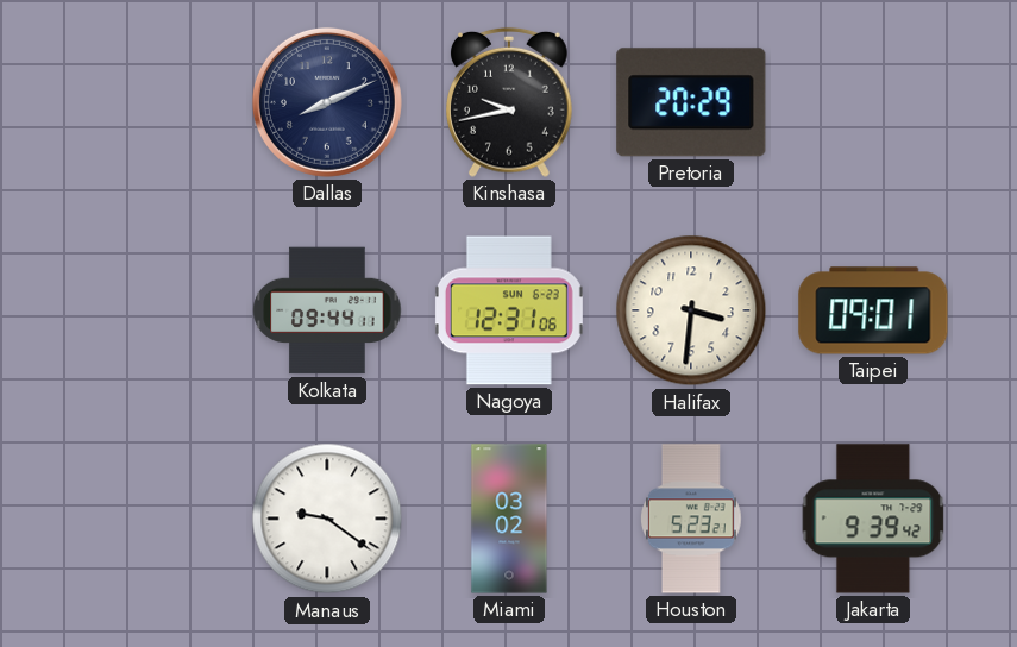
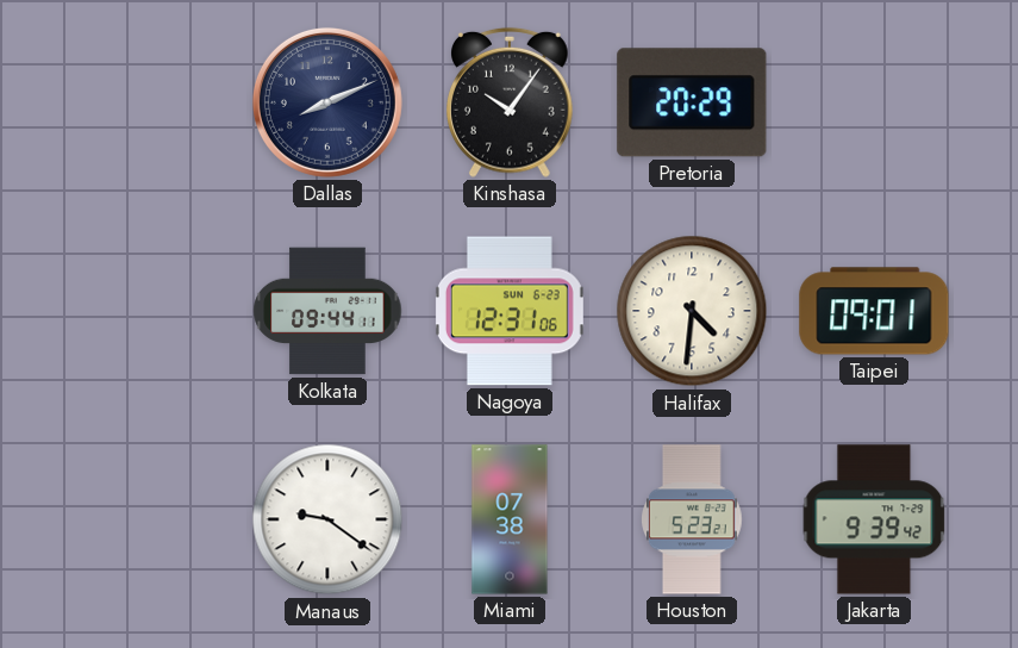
Kinshasa: 9:43 -> 10:06
Halifax: 3:31 -> 4:31
Miami: 03:02 -> 07:38
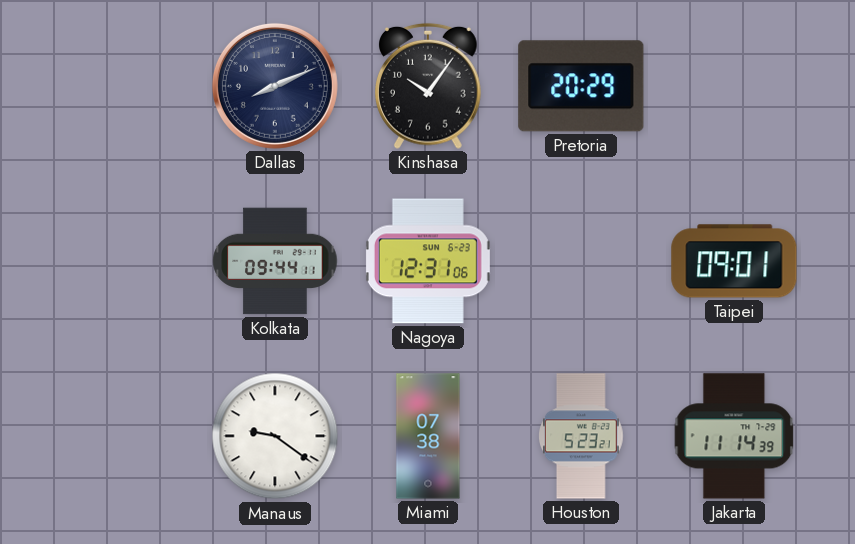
Halifax: 4:31 -> none
Jakarta: 9:39 -> 11:14
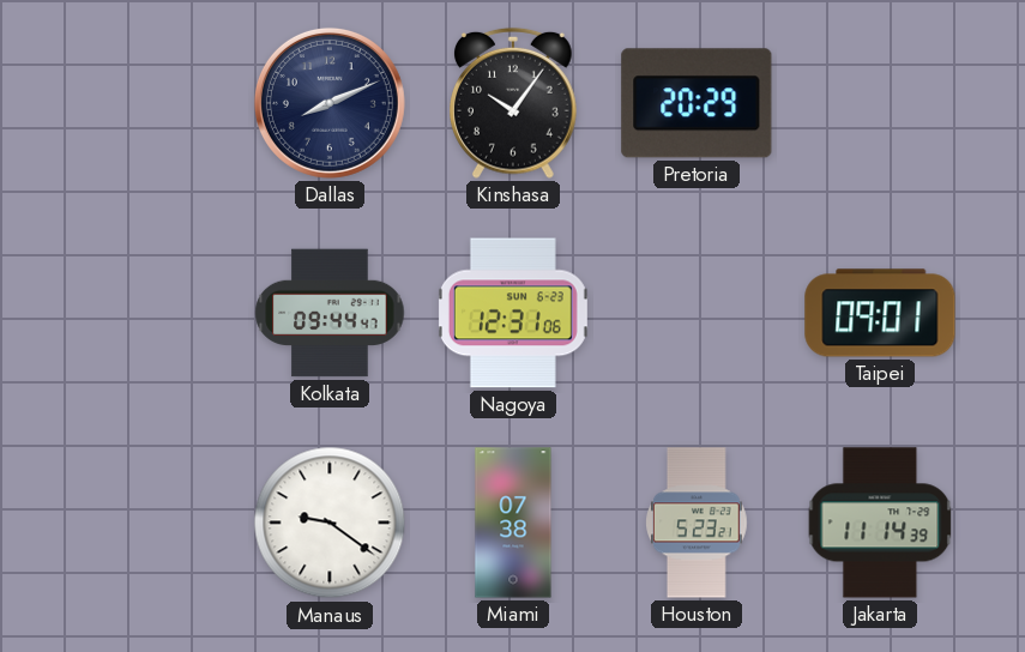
Kolkata: 09:44:11 -> 09:44:47
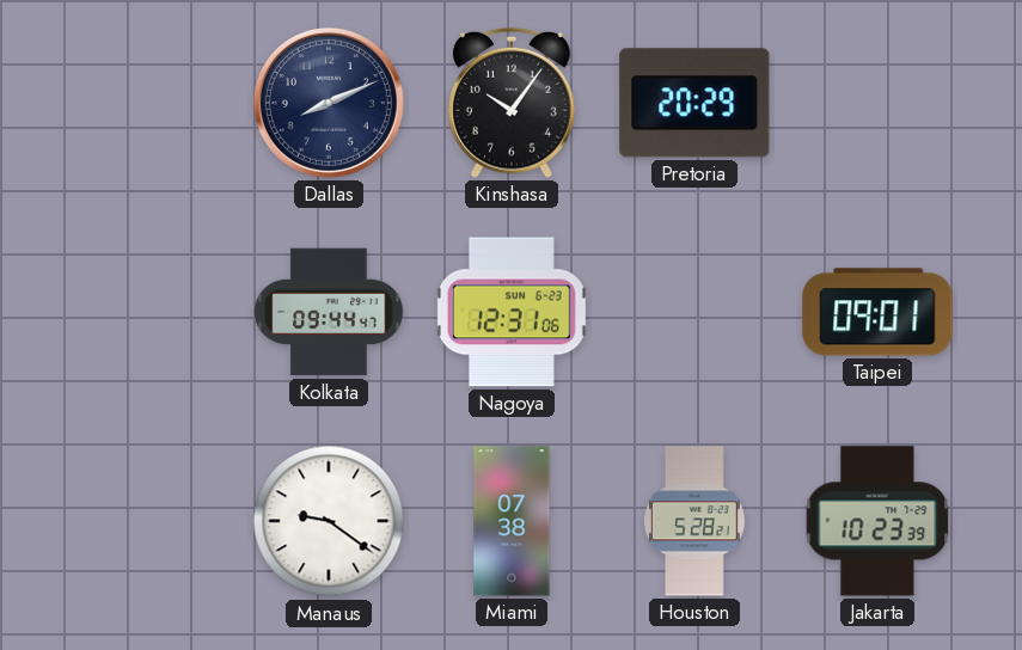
Houston: 5:23 -> 5:28
Jakarta: 11:14 -> 10:23
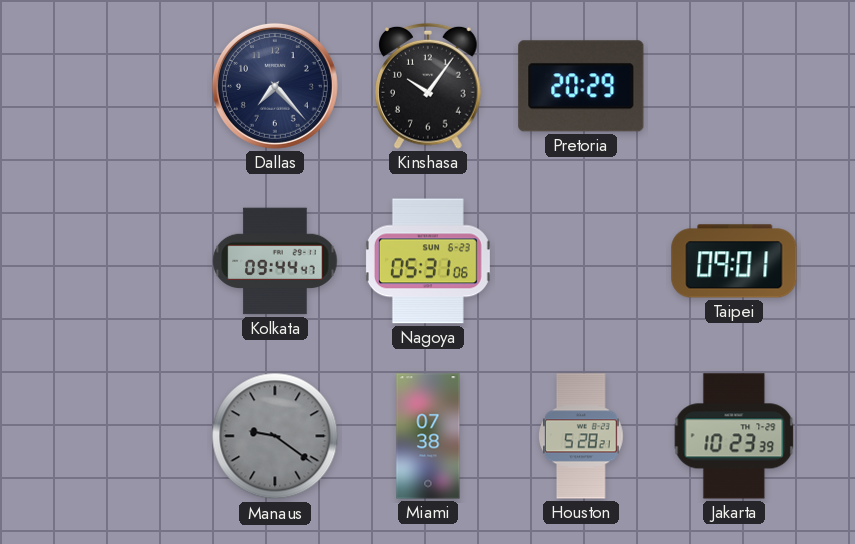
Dallas: 8:11 -> 7:23
Nagoya: 12:31 -> 05:31
Manaus dial: white -> grey
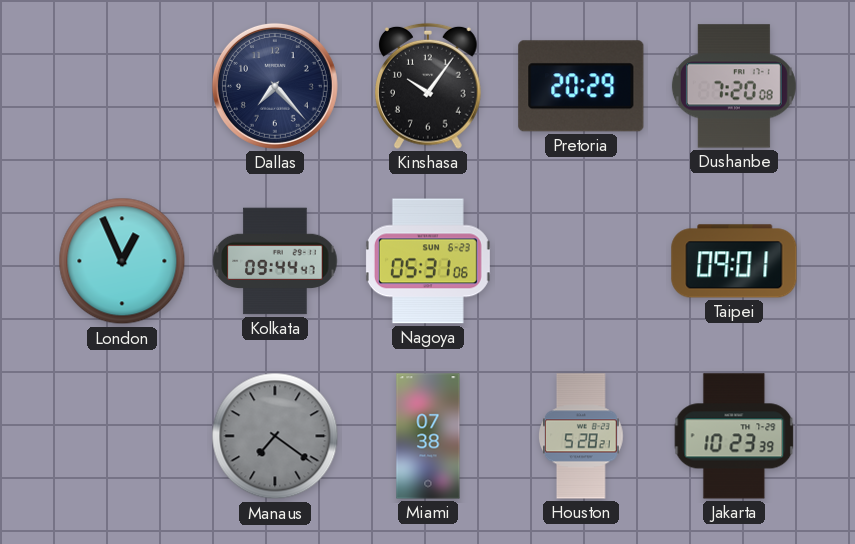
Dushanbe: none -> 7:20
London: none -> 12:56
Manaus: 9:21 -> 7:21
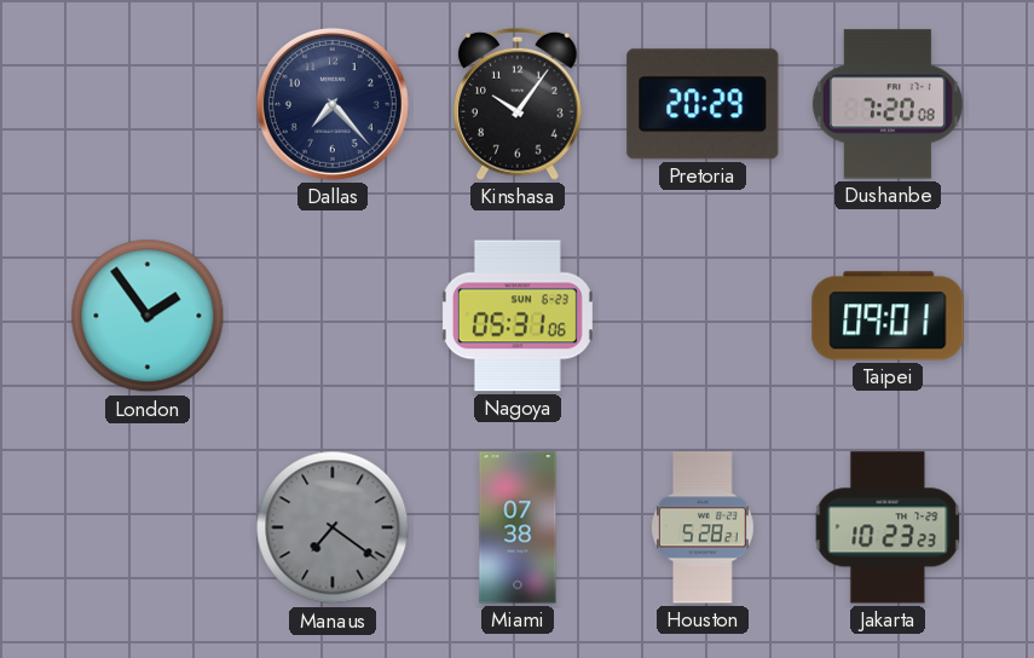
London: 12:56 -> 1:54
Kolkata: 09:44 -> none
Jakarta: 10:23:39 -> 10:23:23
